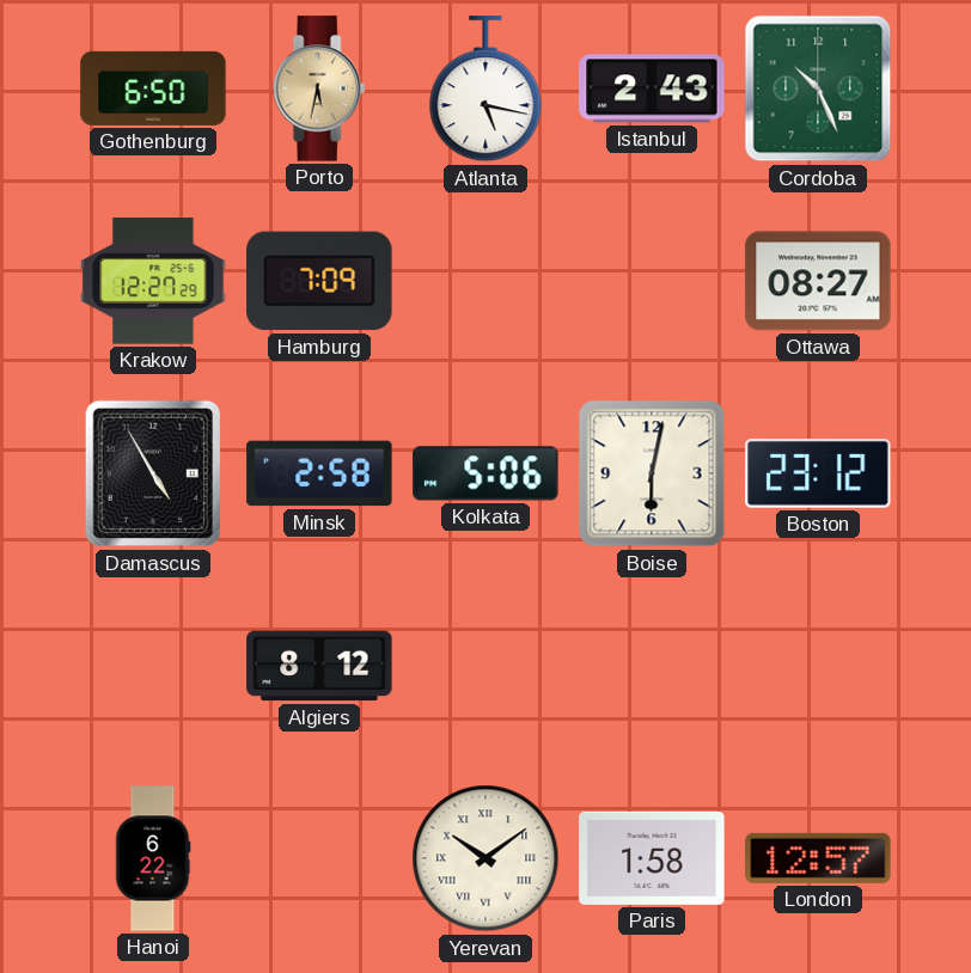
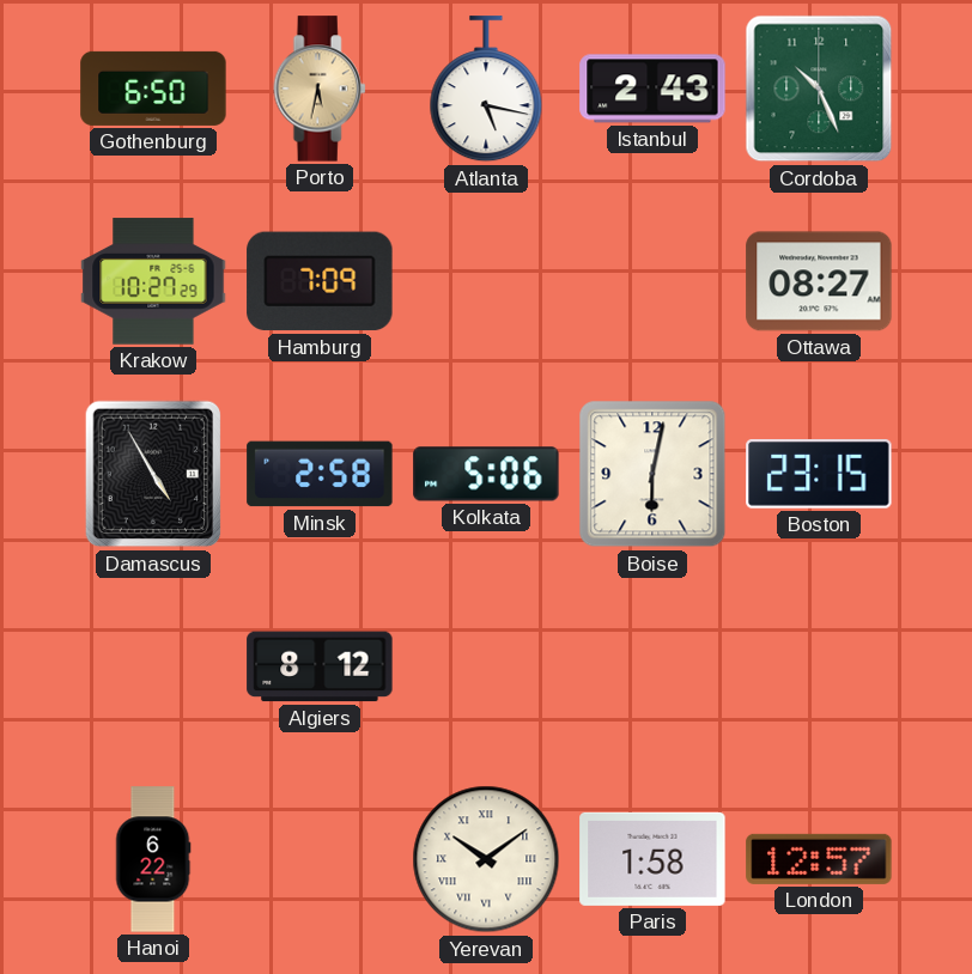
Krakow: 12:27 -> 10:27
Boston: 23:12 -> 23:15
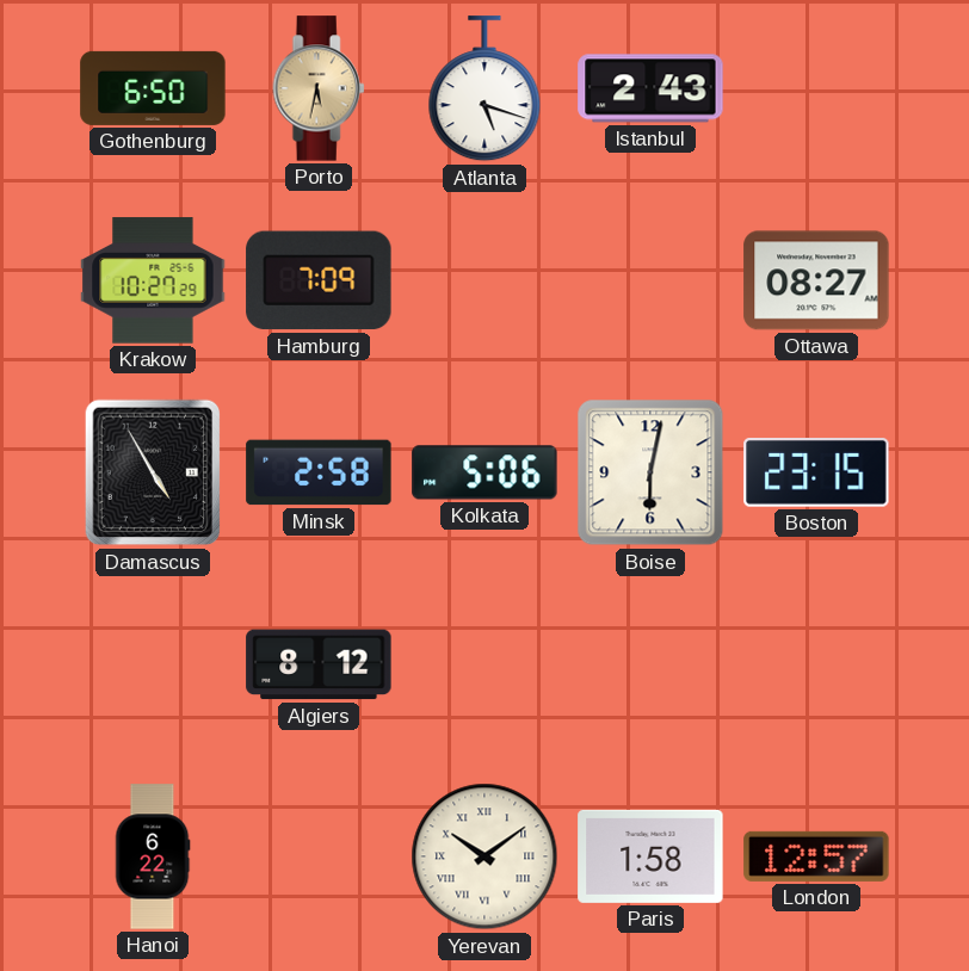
Atlanta: 5:17 -> 5:18
Cordoba: 10:26 -> none
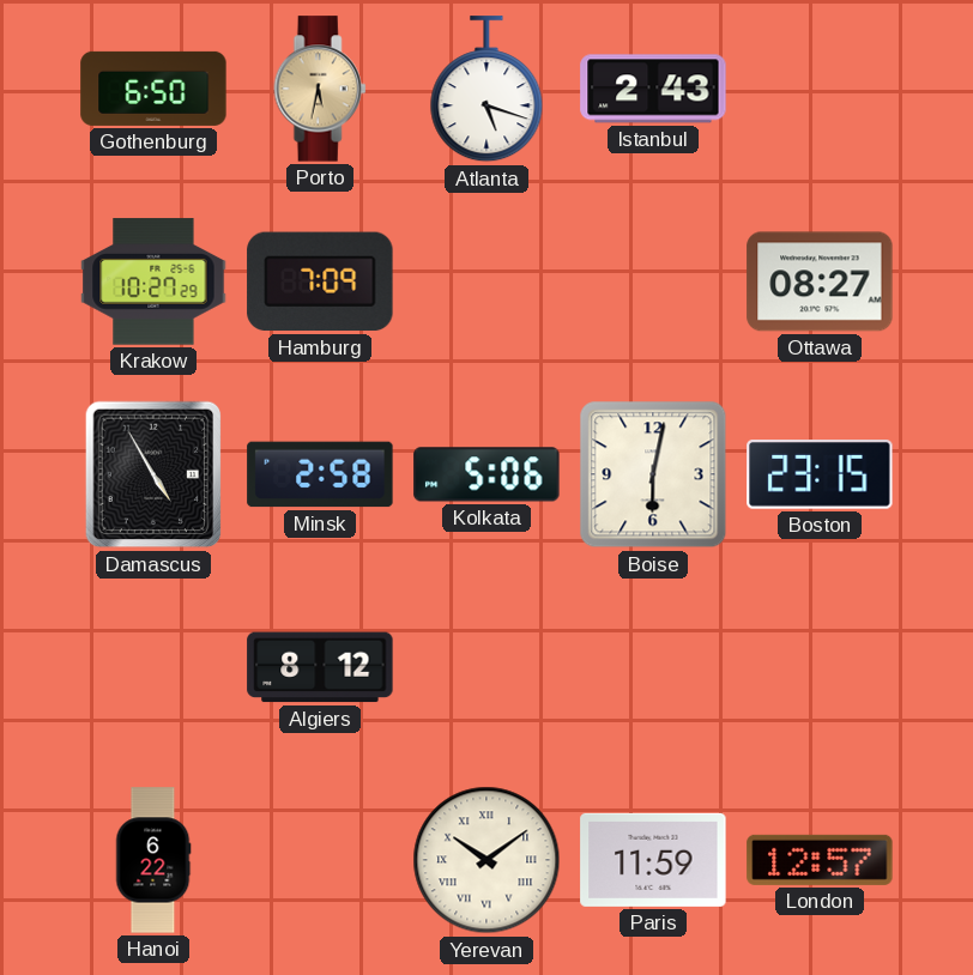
Paris: 1:58 -> 11:59
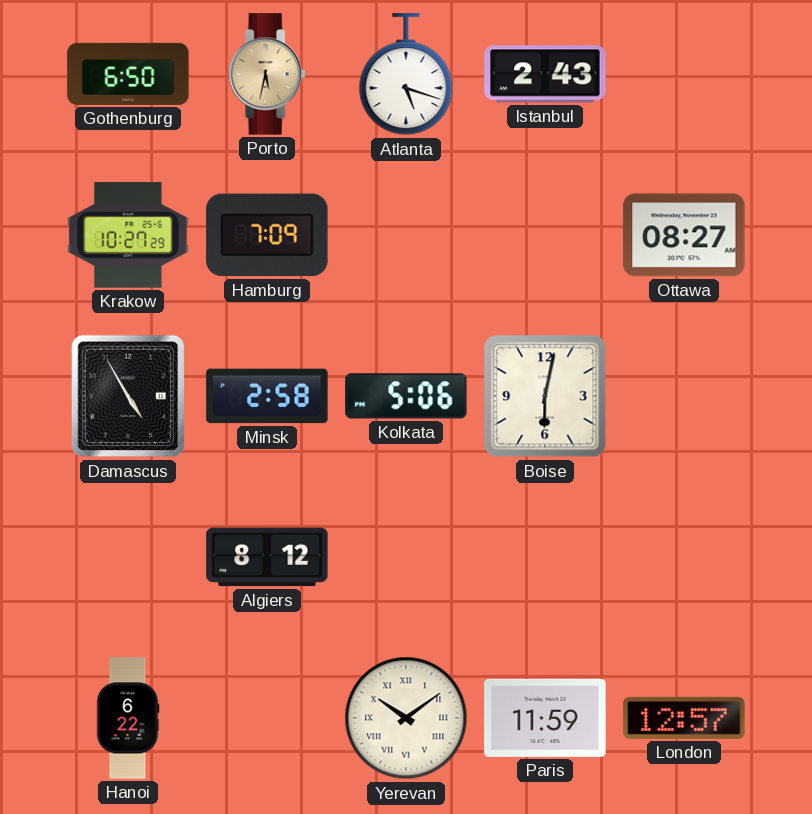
Boston: 23:15 -> none
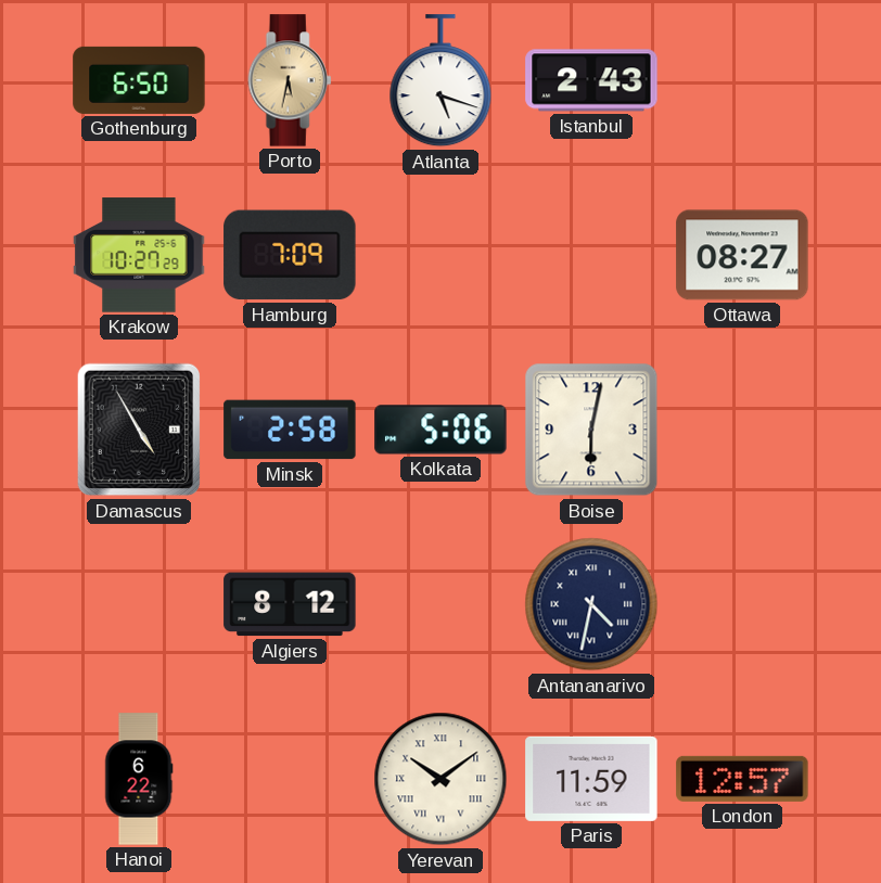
Antananarivo: none -> 4:32
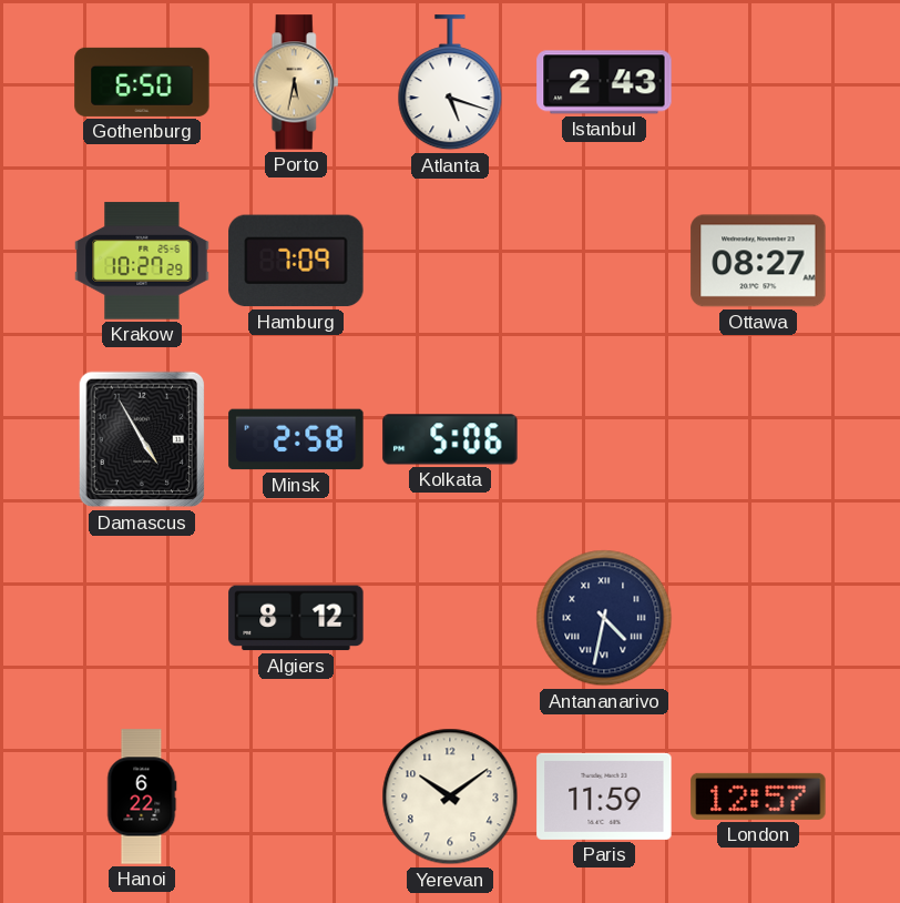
Boise: 6:02 -> none
Yerevan numerals: Roman -> Arabic
